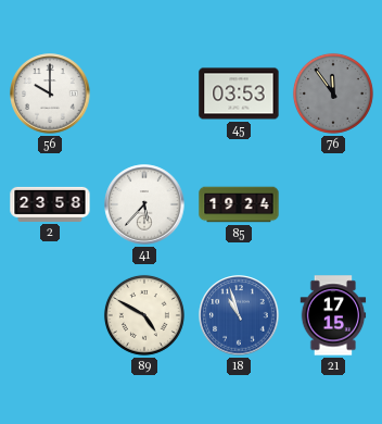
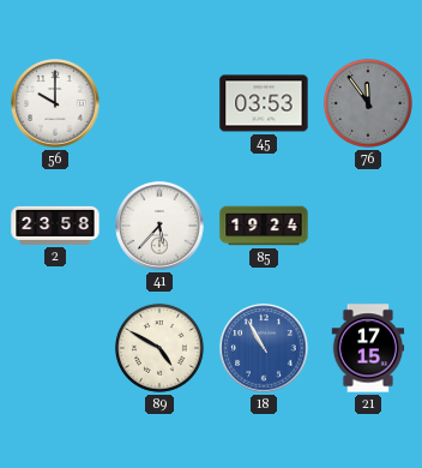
18: 10:57 -> 10:55
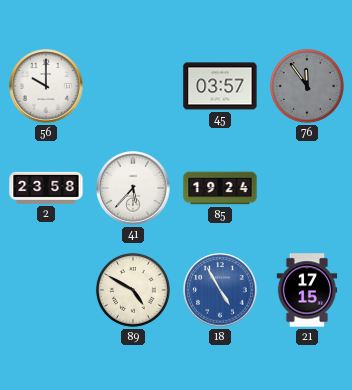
45: 03:53 -> 03:57
18: 10:55 -> 4:55
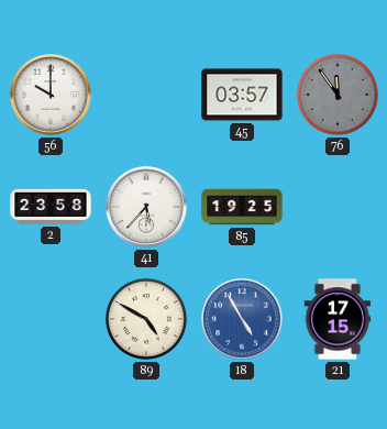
85: 19:24 -> 19:25
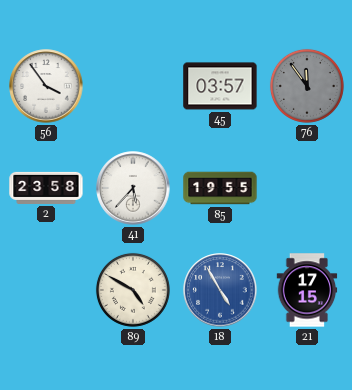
56: 10:00 -> 3:54
85: 19:25 -> 19:55
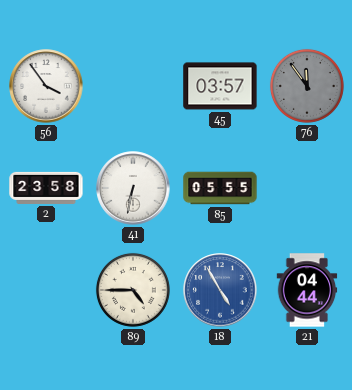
41: 5:37 -> 6:32
85: 19:55 -> 05:55
89: 4:50 -> 4:45
21: 17:15 -> 04:44
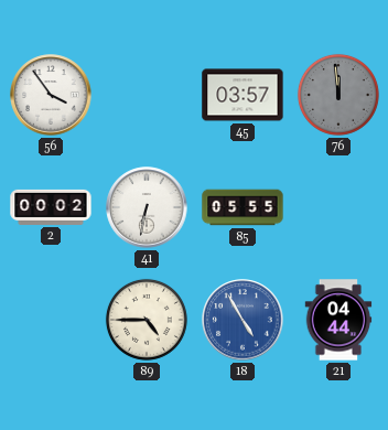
76: 11:54 -> 11:59
2: 23:58 -> 00:02
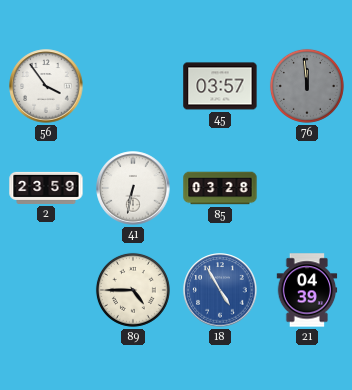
2: 00:02 -> 23:59
85: 05:55 -> 03:28
21: 04:44 -> 04:39
